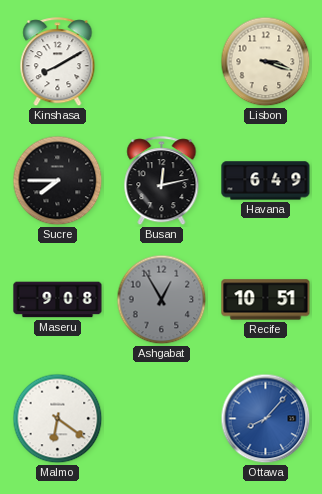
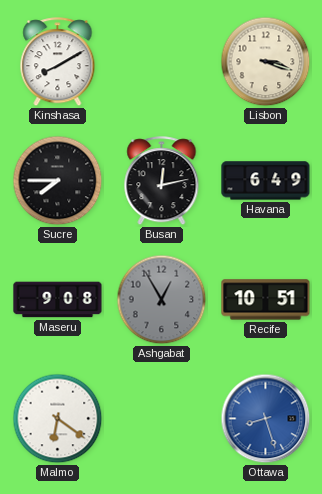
Ottawa: 8:07 -> 8:27
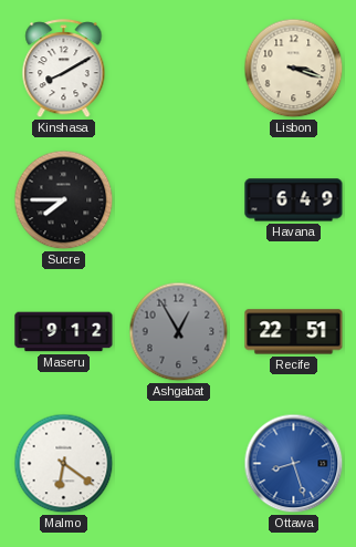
Busan: 12:13 -> none
Maseru: 9:08 -> 9:12
Recife: 10:51 -> 22:51
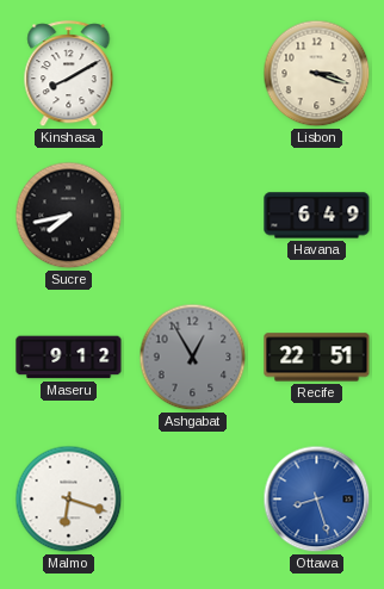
Sucre: 7:45 -> 7:43
Malmo: 6:21 -> 6:18
